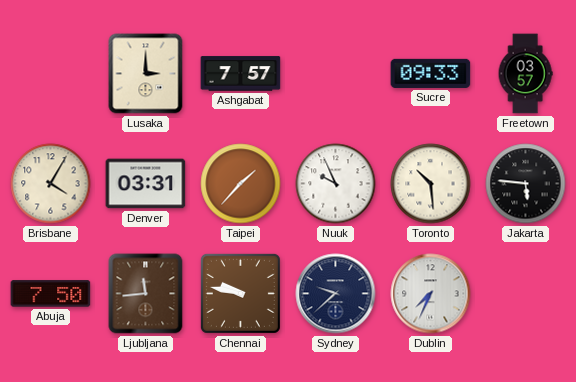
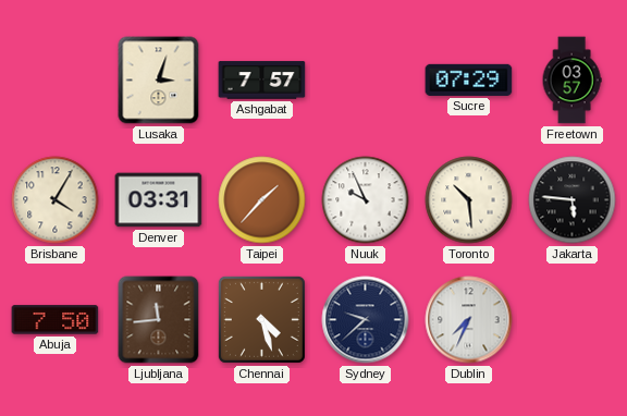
Lusaka: 3:00 -> 3:03
Sucre: 09:33 -> 07:29
Chennai: 9:47 -> 4:27
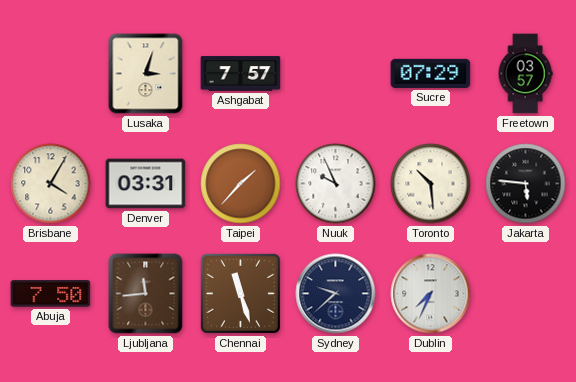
Chennai: 4:27 -> 11:27
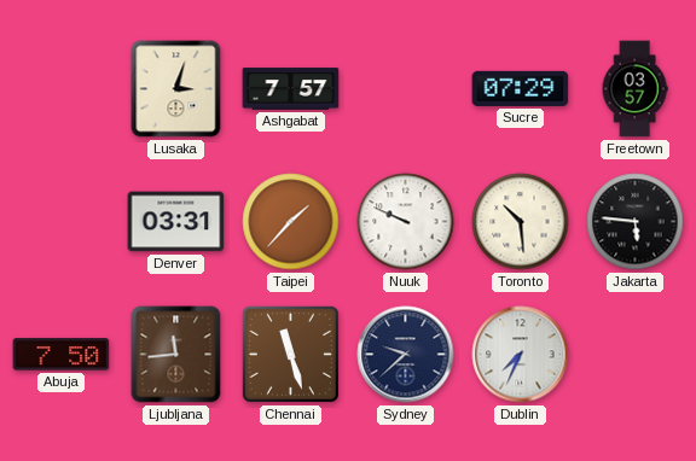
Brisbane: 4:05 -> none
Nuuk: 9:56 -> 9:49
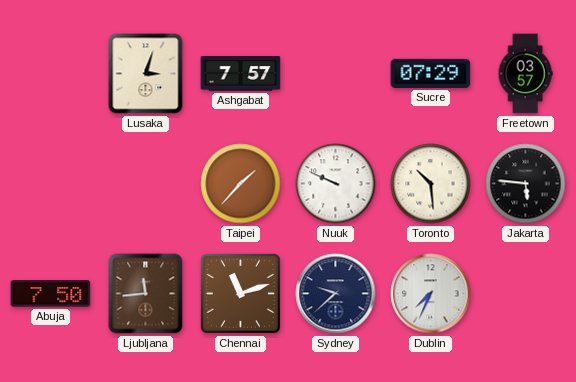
Denver: 03:31 -> none
Chennai: 11:27 -> 11:12
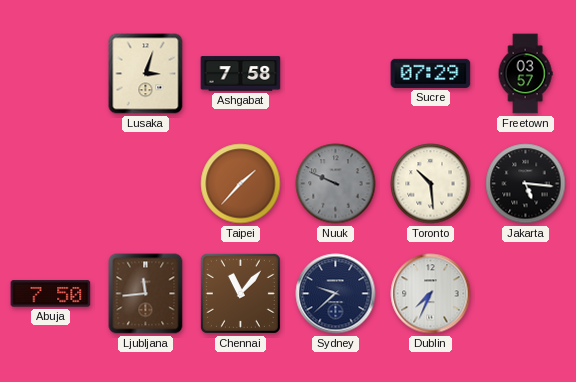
Ashgabat: 7:57 -> 7:58
Nuuk dial: white -> grey
Jakarta: 5:46 -> 5:16
Chennai: 11:12 -> 11:07
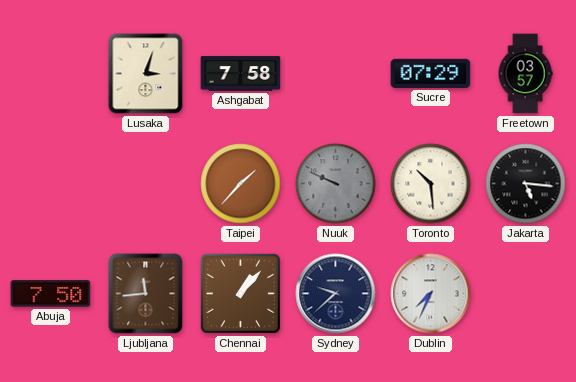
Chennai: 11:07 -> 1:07
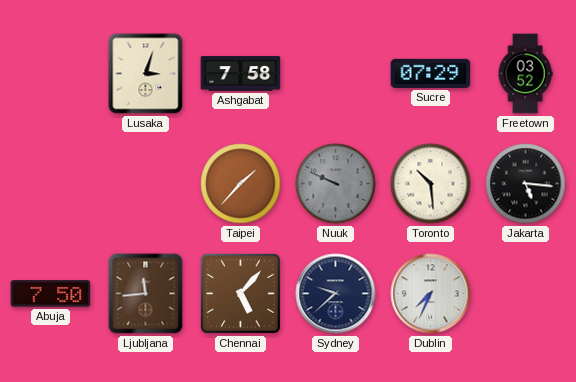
Freetown: 03:57 -> 03:52
Chennai: 1:07 -> 5:07
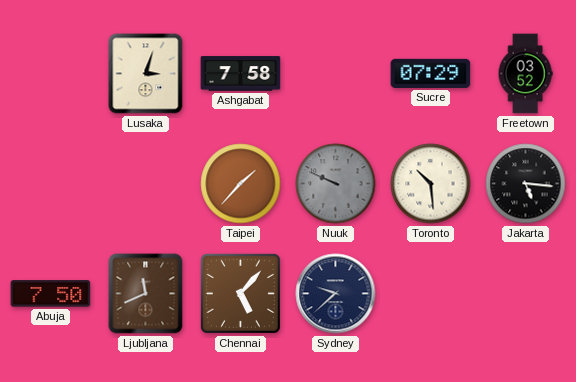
Ljubljana: 11:44 -> 11:41
Dublin: 7:34 -> none
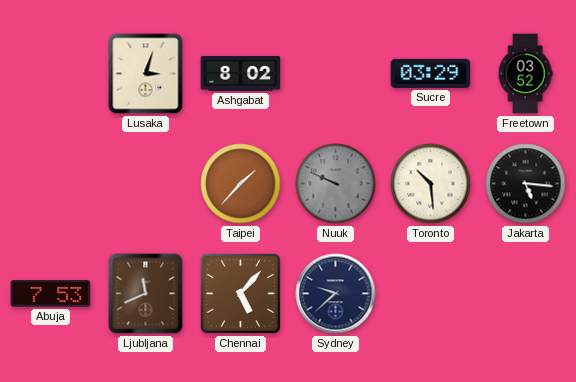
Ashgabat: 7:58 -> 8:02
Sucre: 07:29 -> 03:29
Abuja: 7:50 -> 7:53
